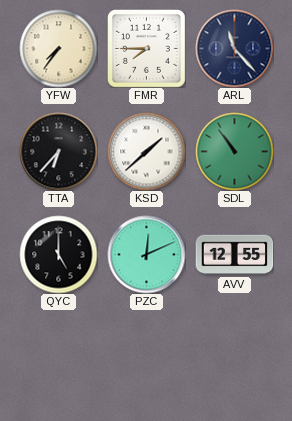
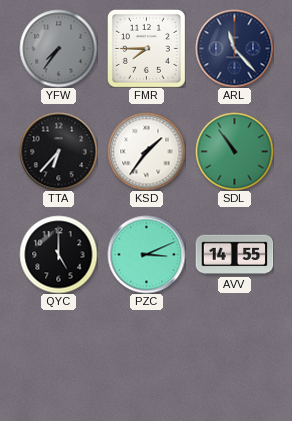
YFW dial: cream -> grey
KSD: 1:38 -> 1:36
PZC: 12:11 -> 3:11
AVV: 12:55 -> 14:55
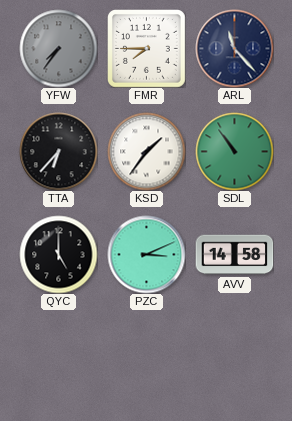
AVV: 14:55 -> 14:58
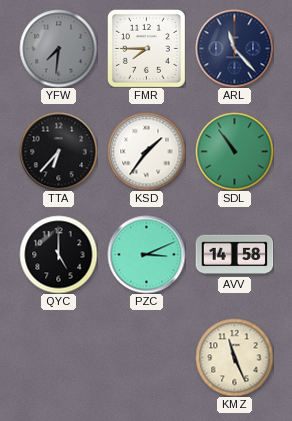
YFW: 7:36 -> 7:31
KMZ: none -> 11:26
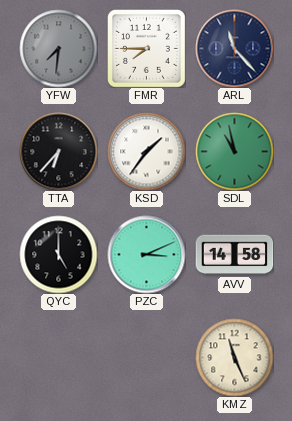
SDL: 10:54 -> 10:58
